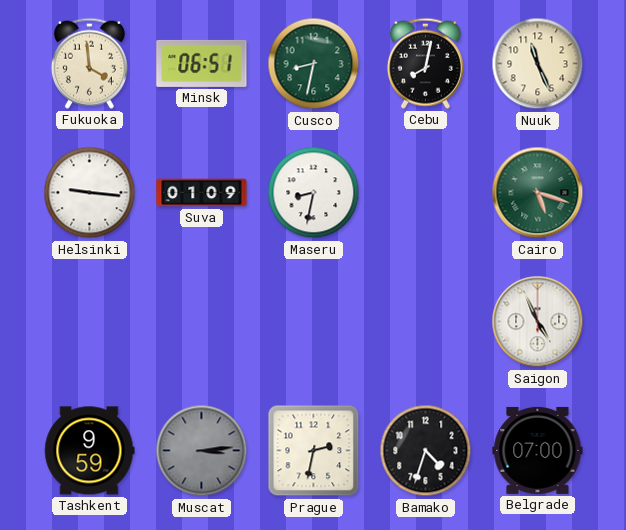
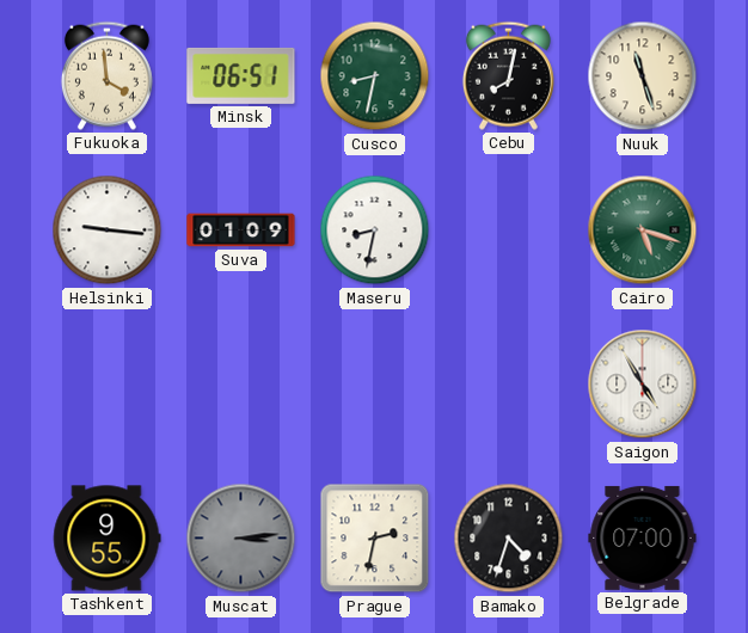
Nuuk: 11:26 -> 11:27
Saigon: 4:56 -> 4:55
Tashkent: 9:59 -> 9:55
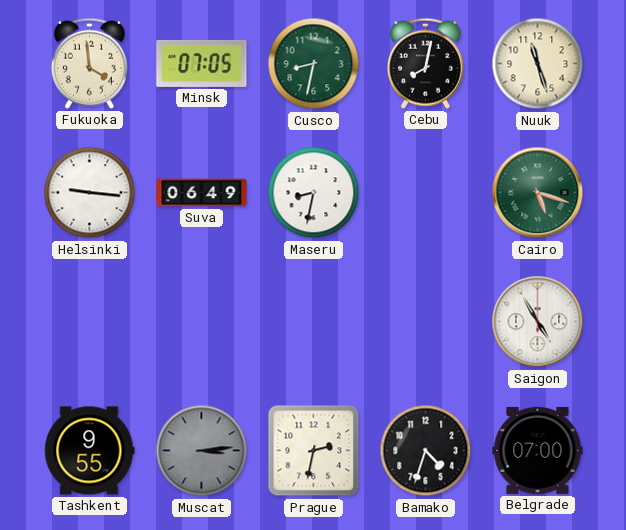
Minsk: 06:51 -> 07:05
Suva: 01:09 -> 06:49
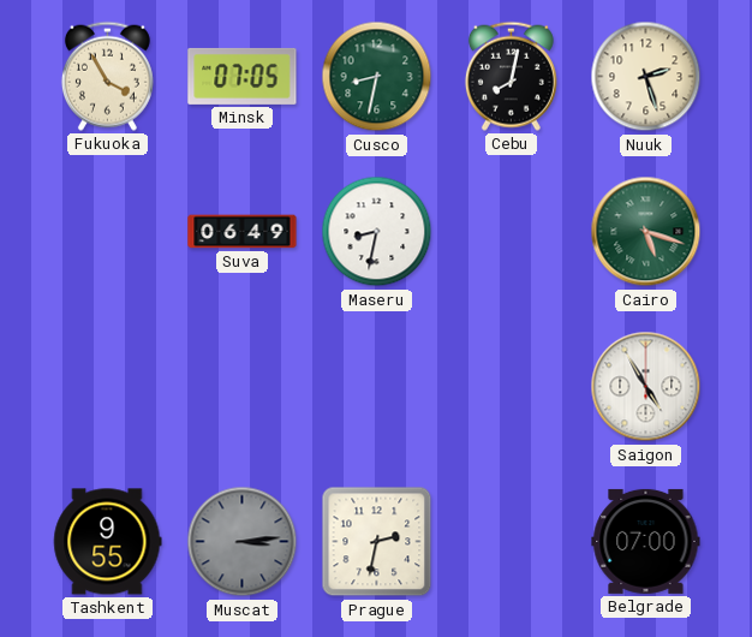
Fukuoka: 3:59 -> 3:55
Nuuk: 11:27 -> 2:27
Helsinki: 9:16 -> none
Bamako: 4:33 -> none
